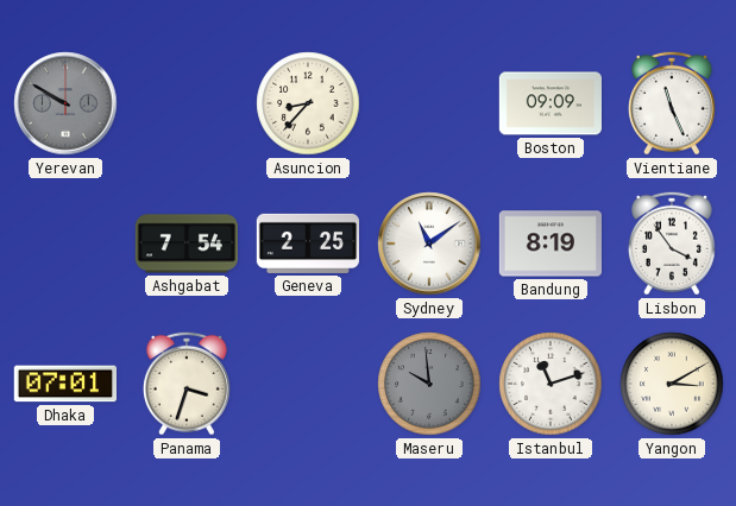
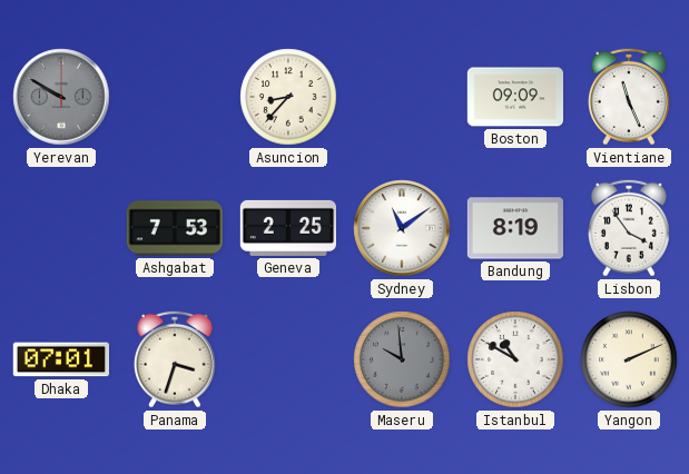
Ashgabat: 7:54 -> 7:53
Istanbul: 11:12 -> 10:50
Yangon: 3:10 -> 2:11
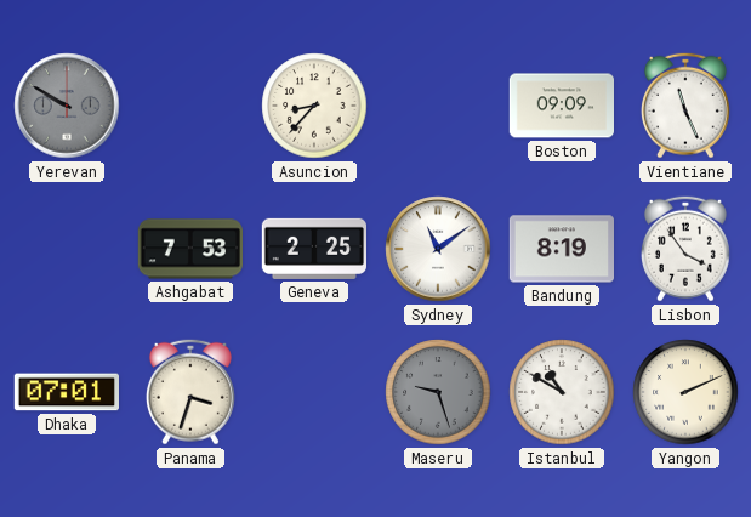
Maseru: 9:59 -> 9:27
